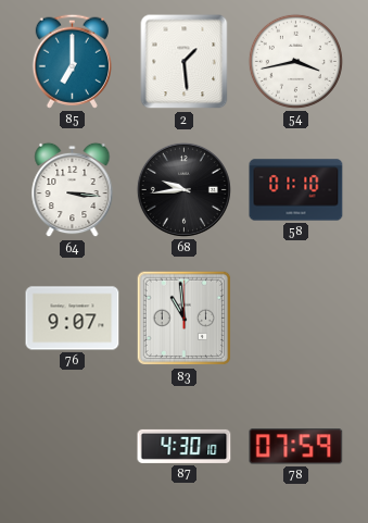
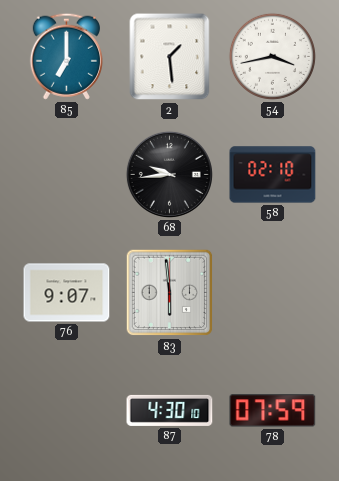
64: 3:16 -> none
58: 01:10 -> 02:10
83: 10:59 -> 5:59
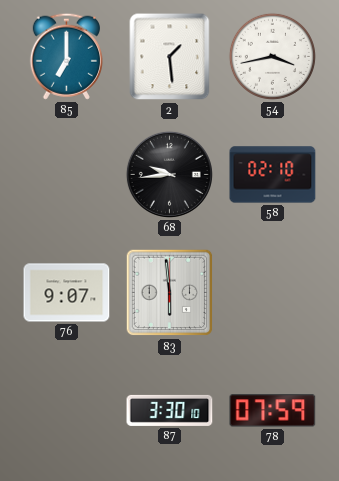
87: 4:30 -> 3:30
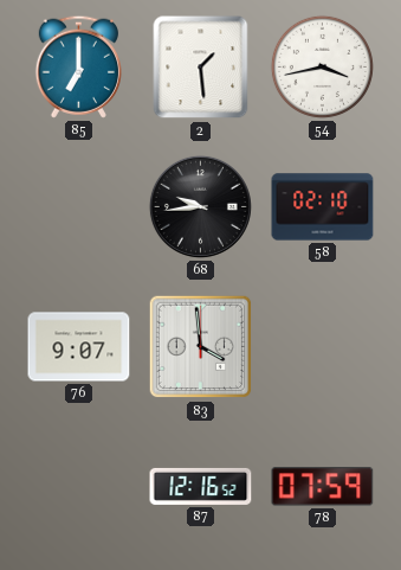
83: 5:59 -> 3:59
87: 3:30 -> 12:16
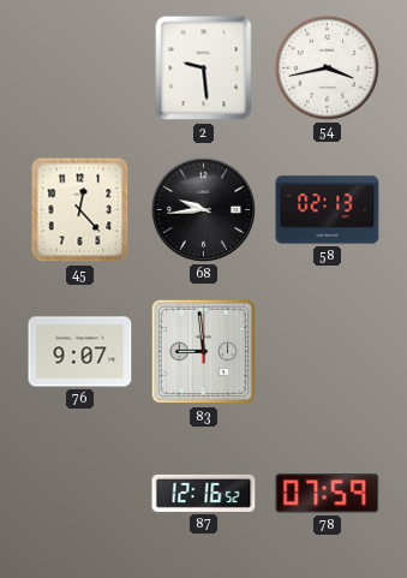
85: 7:00 -> none
2: 1:29 -> 9:29
45: none -> 12:23
58: 02:10 -> 02:13
83: 3:59 -> 8:59
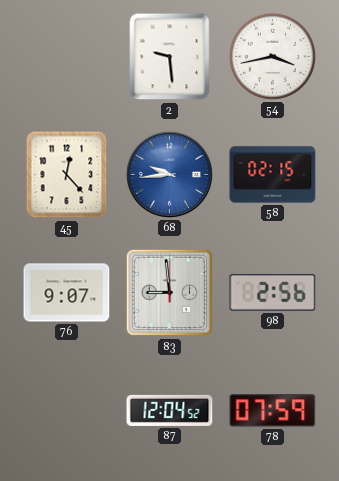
68 dial: black -> blue
58: 02:13 -> 02:15
98: none -> 2:56
87: 12:16 -> 12:04
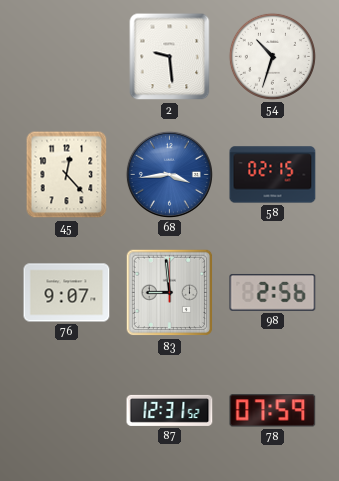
54: 3:43 -> 10:33
68: 9:44 -> 3:44
87: 12:04 -> 12:31
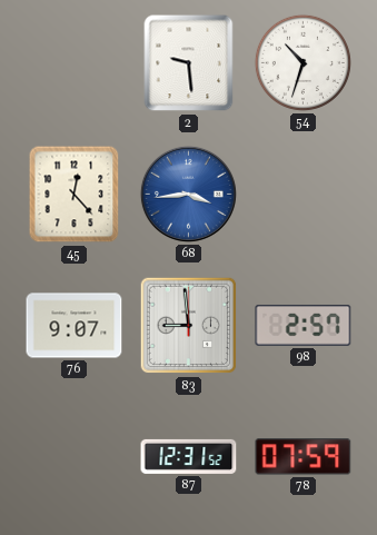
58: 02:15 -> none
98: 2:56 -> 2:57
